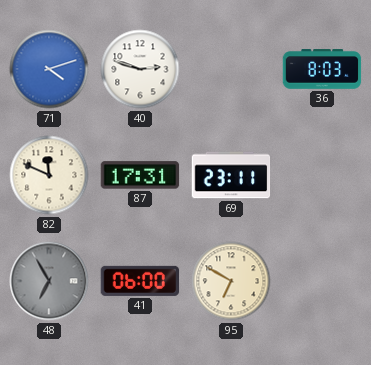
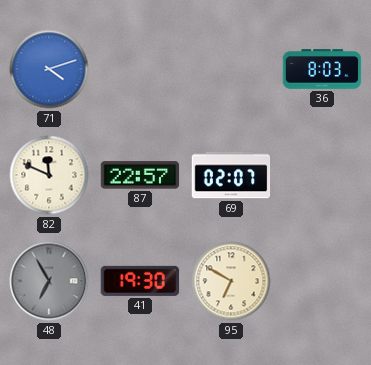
40: 2:48 -> none
87: 17:31 -> 22:57
69: 23:11 -> 02:07
41: 06:00 -> 19:30
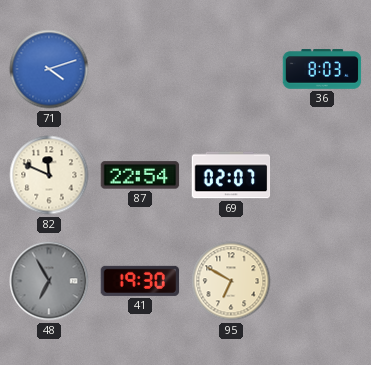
87: 22:57 -> 22:54
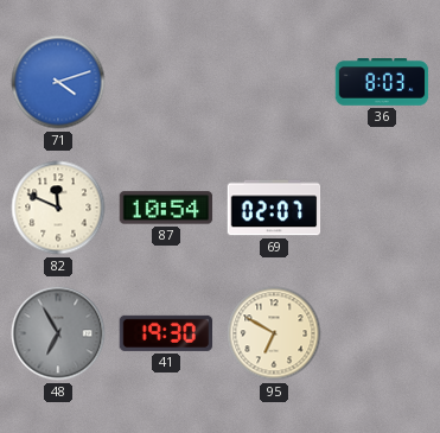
87: 22:54 -> 10:54
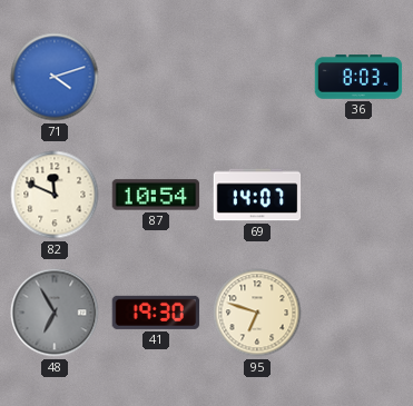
69: 02:07 -> 14:07
95: 6:50 -> 6:48
